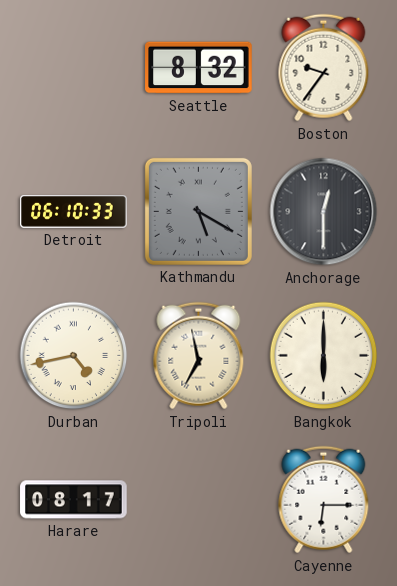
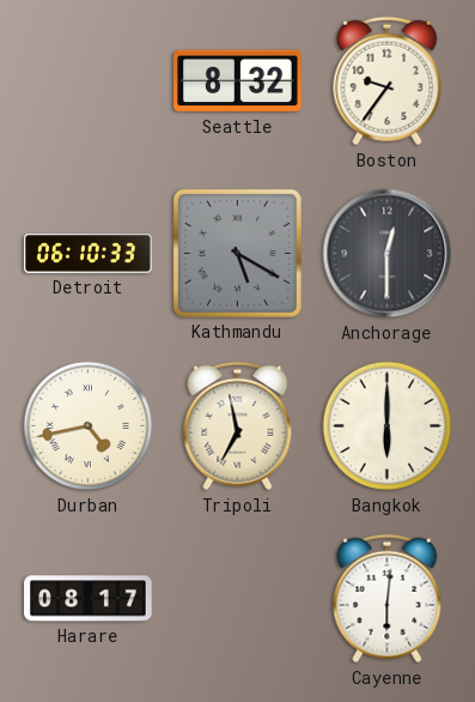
Cayenne: 6:15 -> 6:01
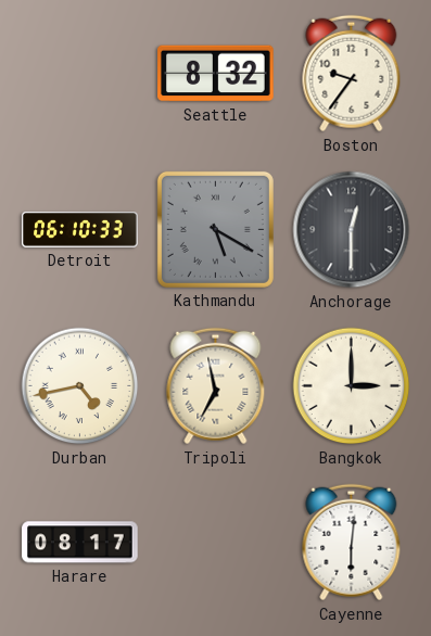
Bangkok: 6:00 -> 3:00
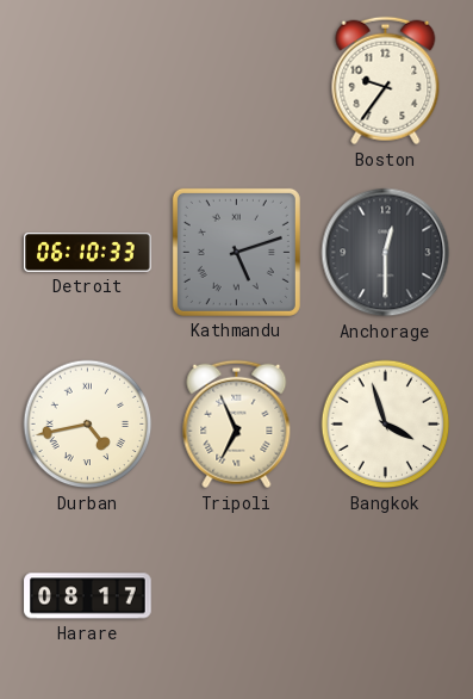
Seattle: 8:32 -> none
Kathmandu: 5:20 -> 5:12
Tripoli: 6:58 -> 6:56
Bangkok: 3:00 -> 3:57
Cayenne: 6:01 -> none
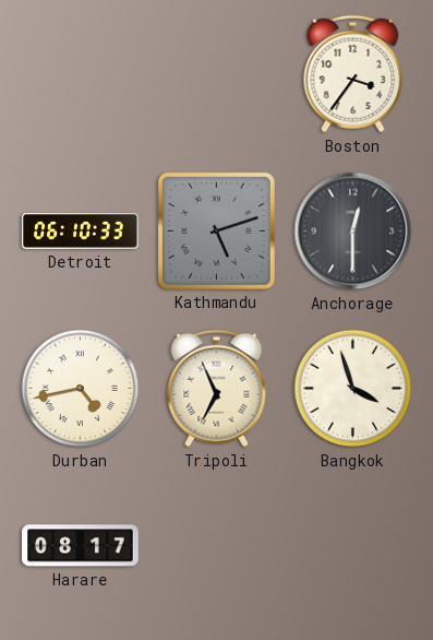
Boston: 9:36 -> 3:36
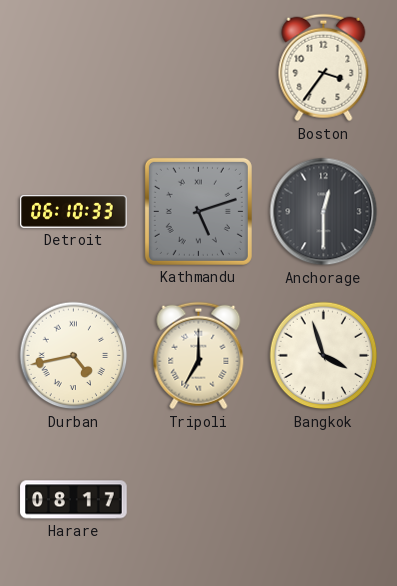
Tripoli: 6:56 -> 7:00
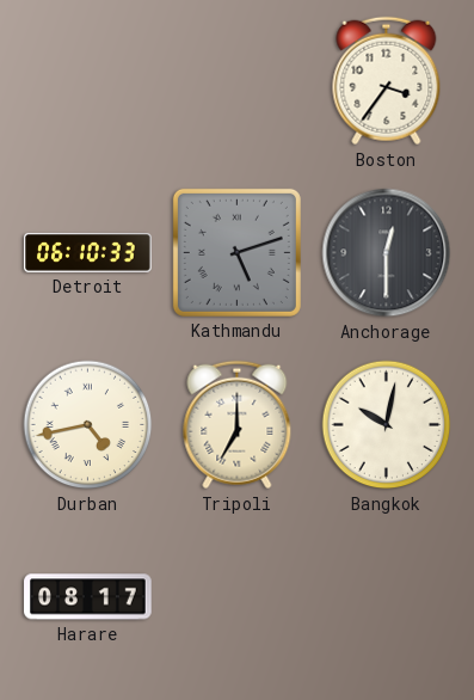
Bangkok: 3:57 -> 10:02
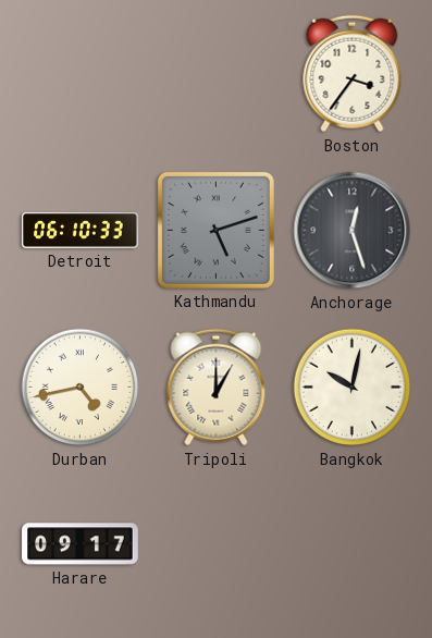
Anchorage: 12:30 -> 12:27
Tripoli: 7:00 -> 1:00
Harare: 08:17 -> 09:17
